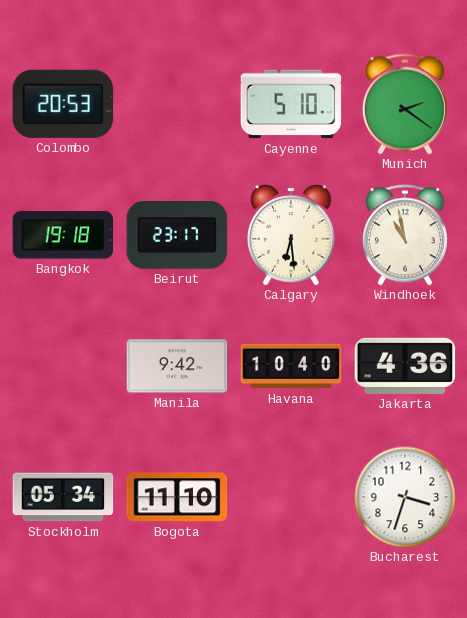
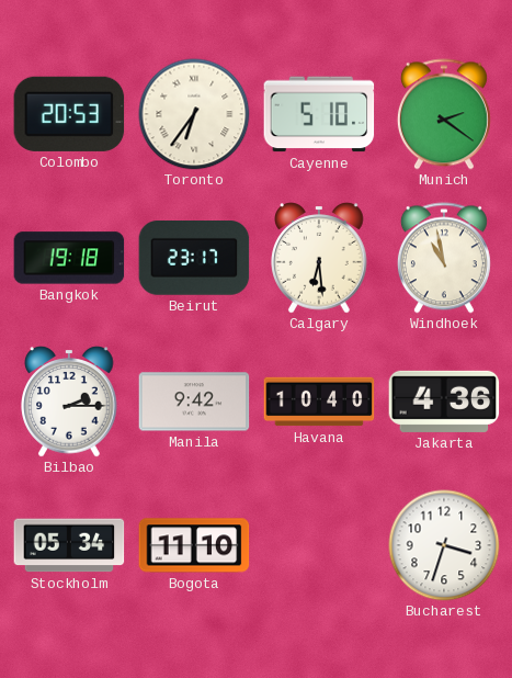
Toronto: none -> 6:36
Bilbao: none -> 2:15
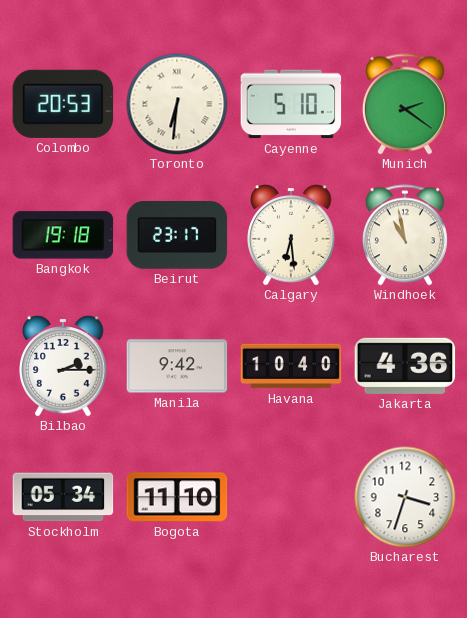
Toronto: 6:36 -> 6:31
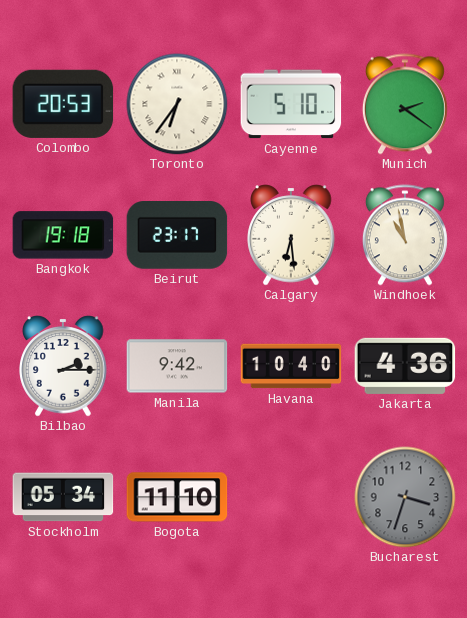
Toronto: 6:31 -> 6:36
Bucharest dial: white -> grey
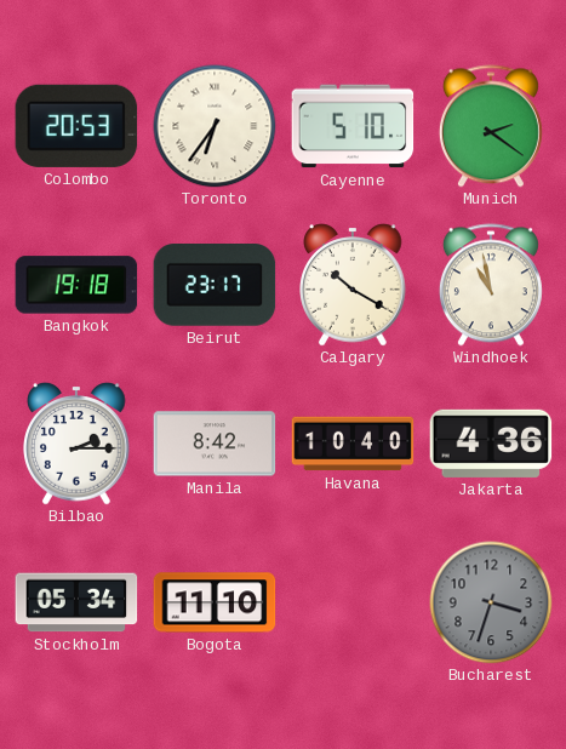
Calgary: 6:29 -> 10:20
Manila: 9:42 -> 8:42
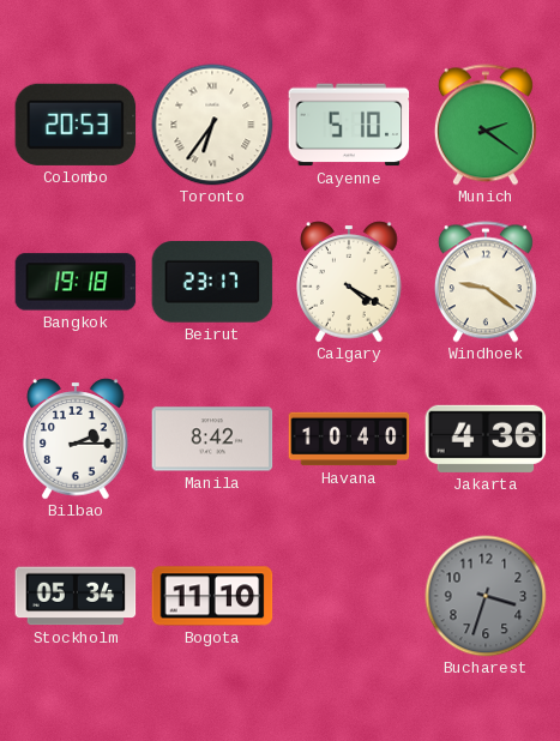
Calgary: 10:20 -> 4:20
Windhoek: 10:58 -> 9:21
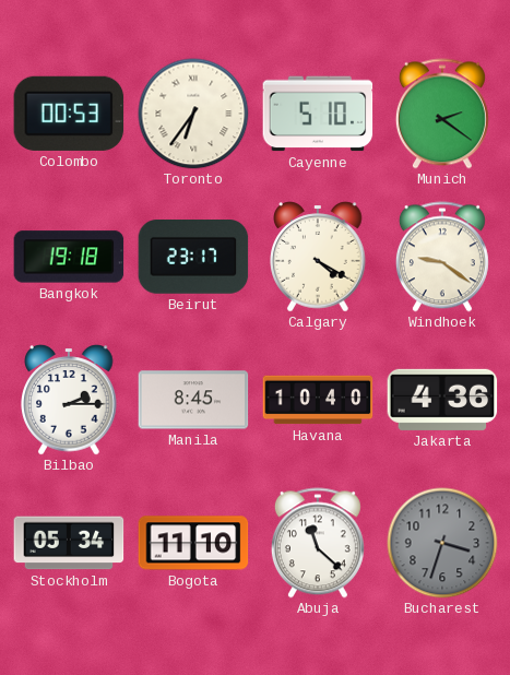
Colombo: 20:53 -> 00:53
Manila: 8:42 -> 8:45
Abuja: none -> 11:22
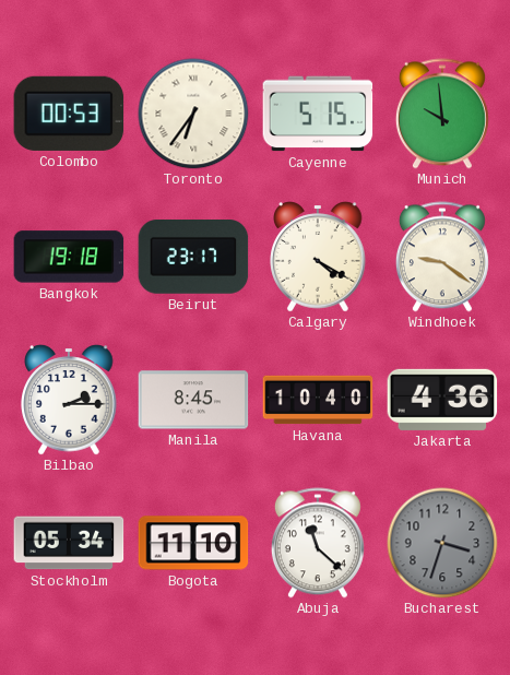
Cayenne: 5:10 -> 5:15
Munich: 2:21 -> 9:59
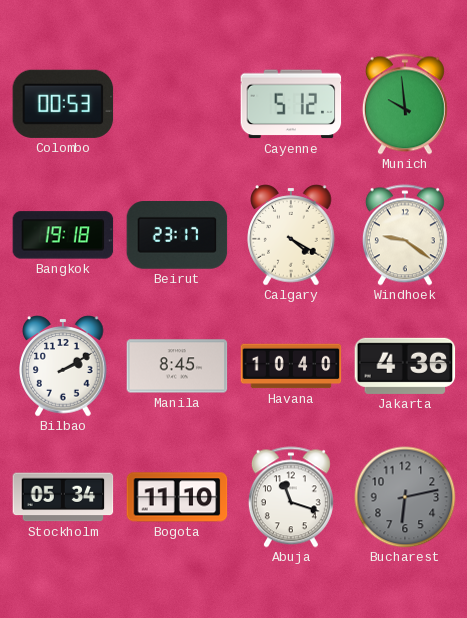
Toronto: 6:36 -> none
Cayenne: 5:15 -> 5:12
Bilbao: 2:15 -> 2:10
Abuja: 11:22 -> 11:18
Bucharest: 3:33 -> 6:13
